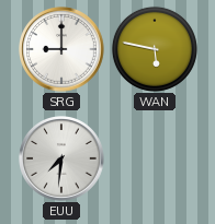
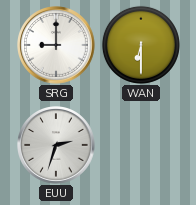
WAN: 5:47 -> 6:30
EUU: 7:31 -> 2:33
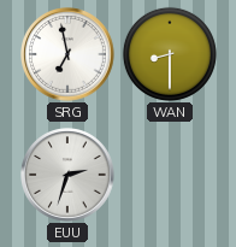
SRG: 9:00 -> 6:58
WAN: 6:30 -> 8:30
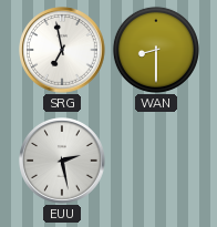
EUU: 2:33 -> 2:28
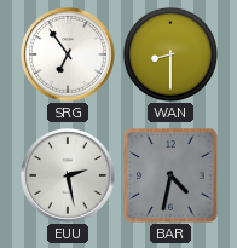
SRG: 6:58 -> 6:54
BAR: none -> 4:32
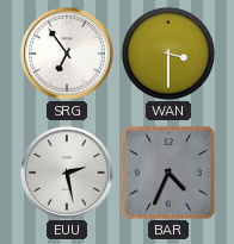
WAN: 8:30 -> 3:30
BAR: 4:32 -> 4:34
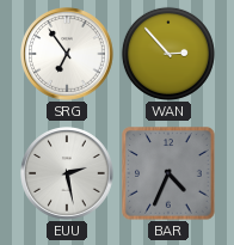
WAN: 3:30 -> 2:53
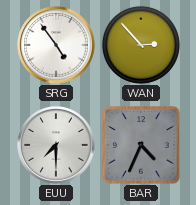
SRG: 6:54 -> 4:54
EUU: 2:28 -> 7:30
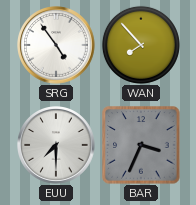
WAN: 2:53 -> 7:53
BAR: 4:34 -> 3:34
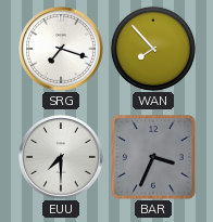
SRG: 4:54 -> 7:18
